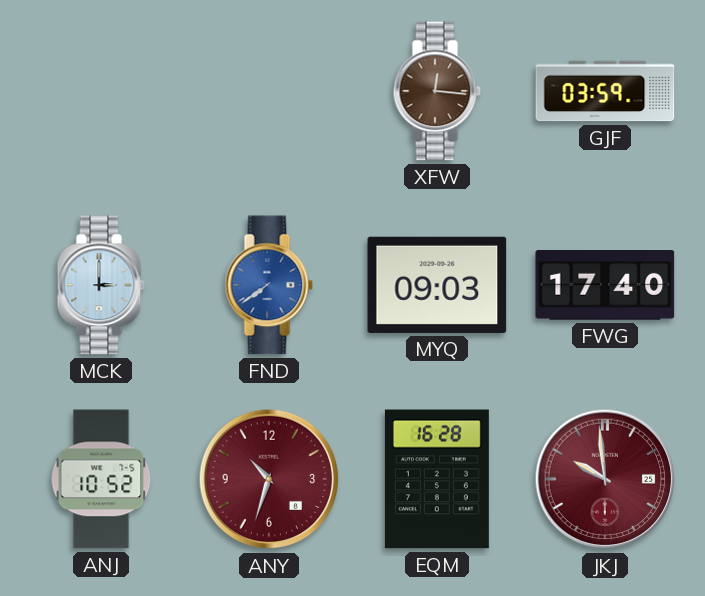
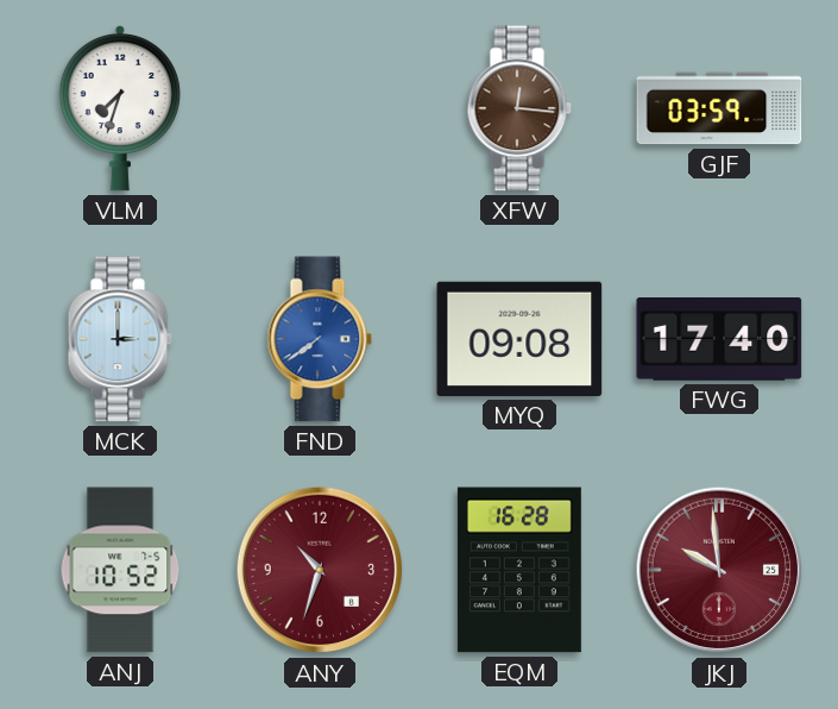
VLM: none -> 7:33
MYQ: 09:03 -> 09:08
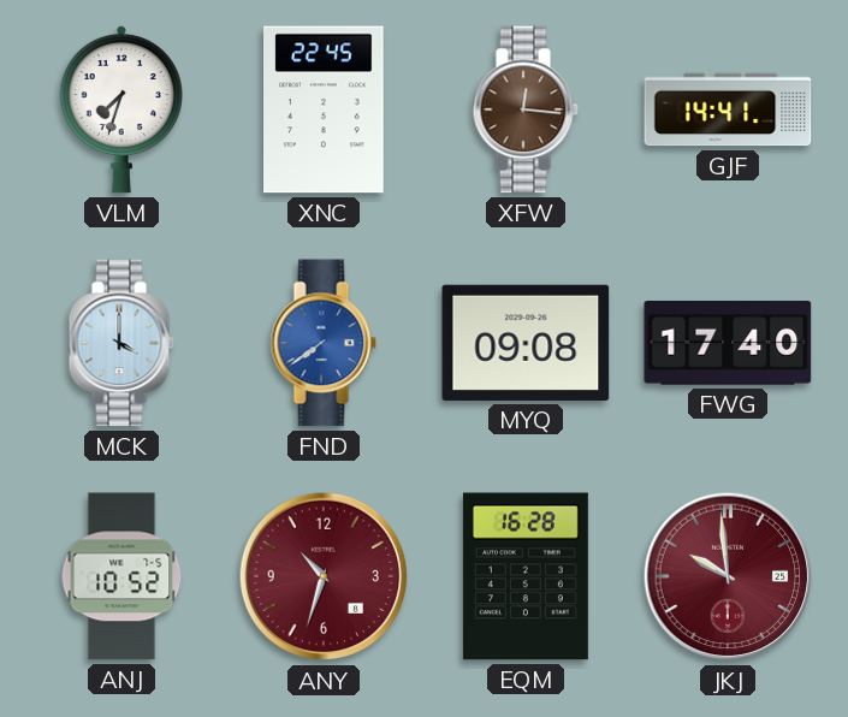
XNC: none -> 22:45
GJF: 03:59 -> 14:41
MCK: 3:00 -> 4:00
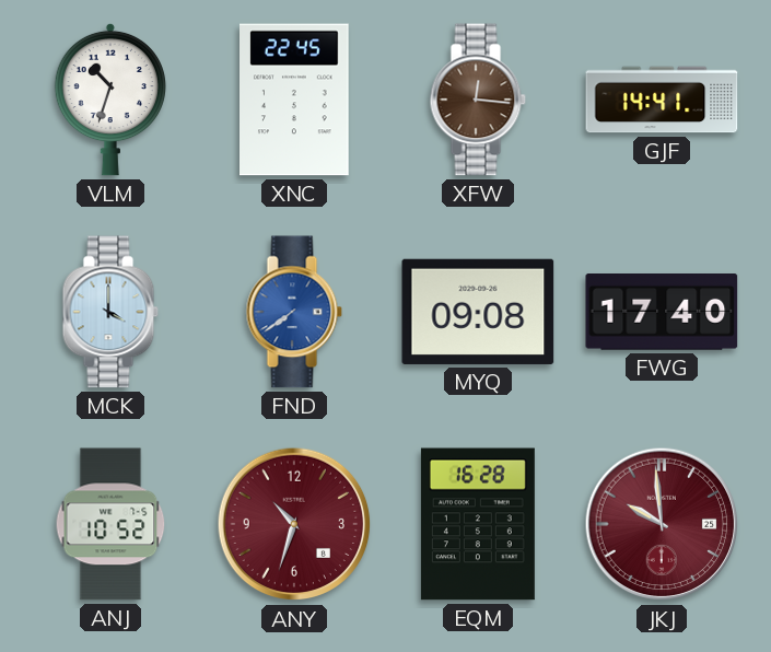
VLM: 7:33 -> 10:33
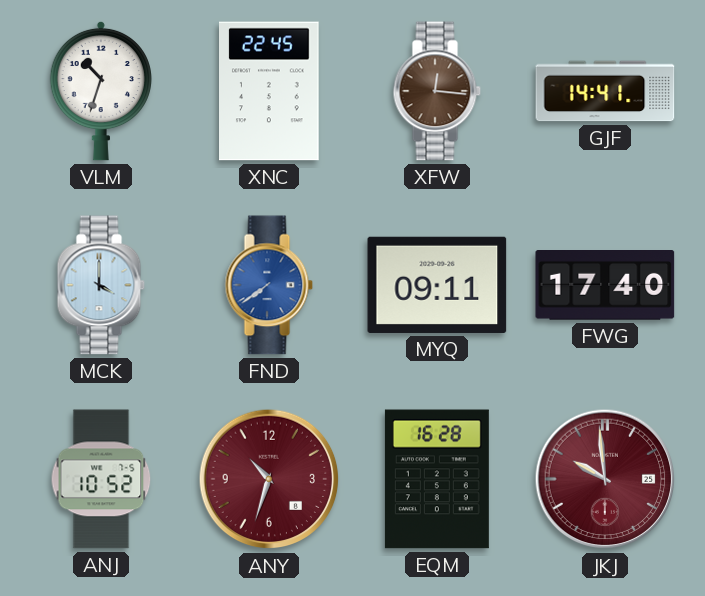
MYQ: 09:08 -> 09:11
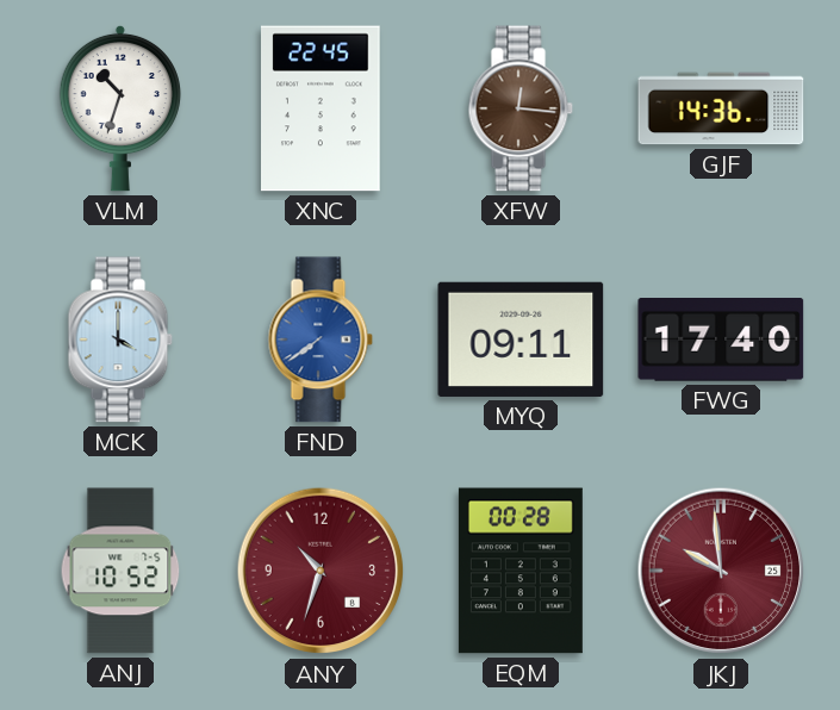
GJF: 14:41 -> 14:36
EQM: 16:28 -> 00:28
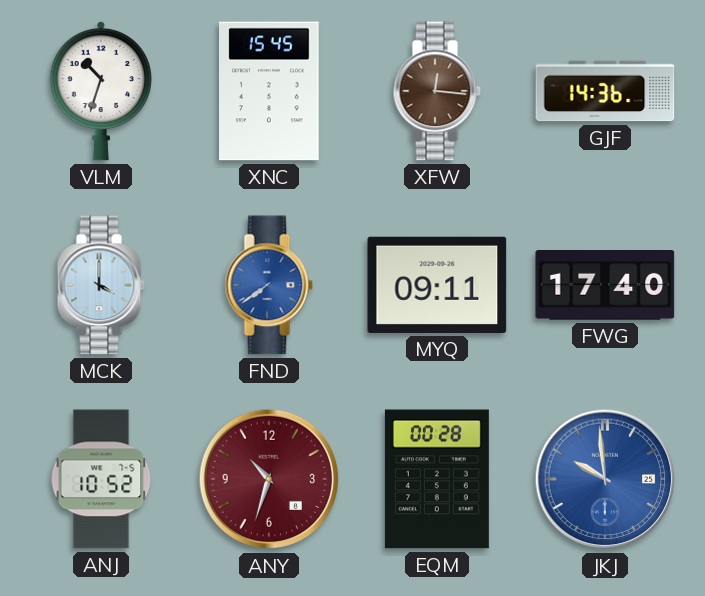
XNC: 22:45 -> 15:45
JKJ dial: burgundy -> blue
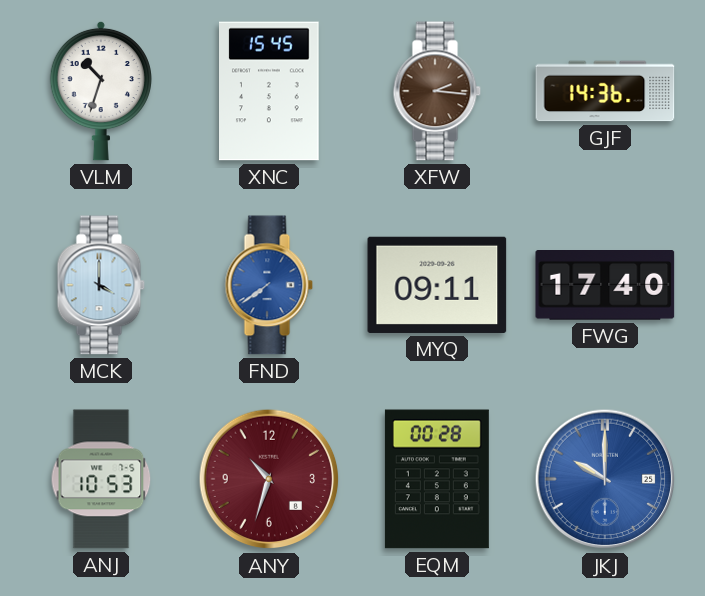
XFW: 12:16 -> 2:16
ANJ: 10:52 -> 10:53
JKJ: 9:59 -> 10:00
